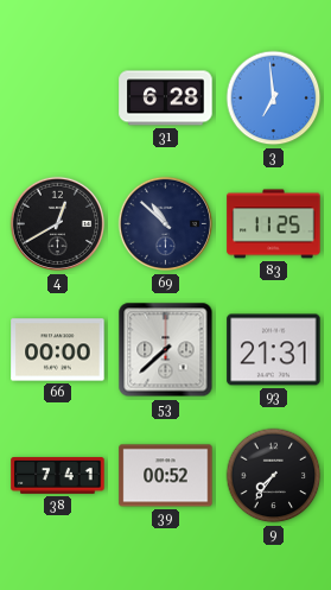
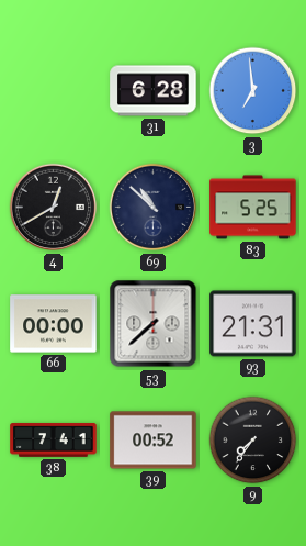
83: 11:25 -> 5:25
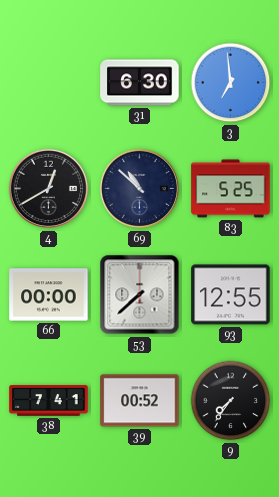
31: 6:28 -> 6:30
93: 21:31 -> 12:55
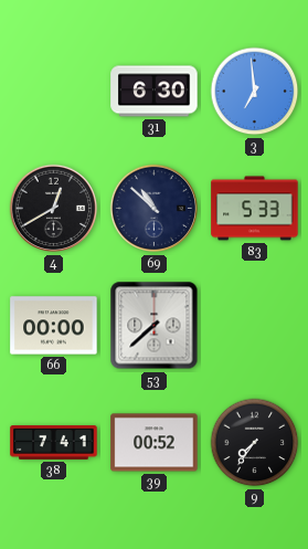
83: 5:25 -> 5:33
93: 12:55 -> none
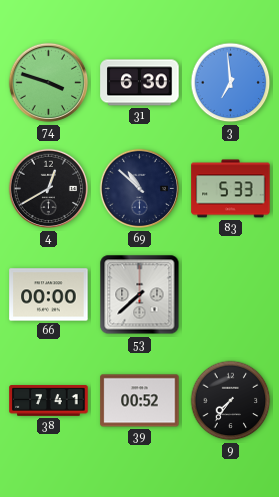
74: none -> 3:48
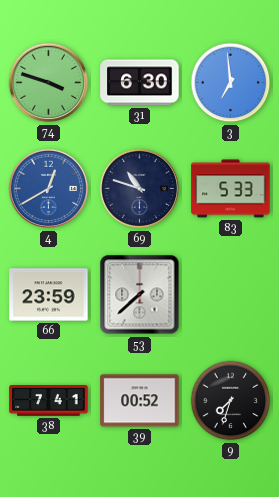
4 dial: black -> blue
69: 10:52 -> 10:48
66: 00:00 -> 23:59
9: 7:36 -> 7:33
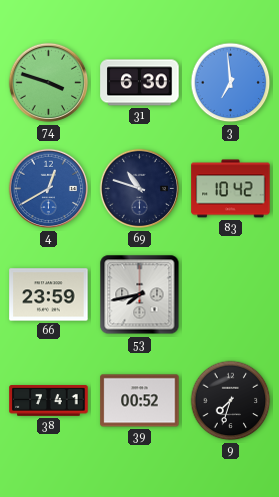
83: 5:33 -> 10:42
53: 7:38 -> 7:43
